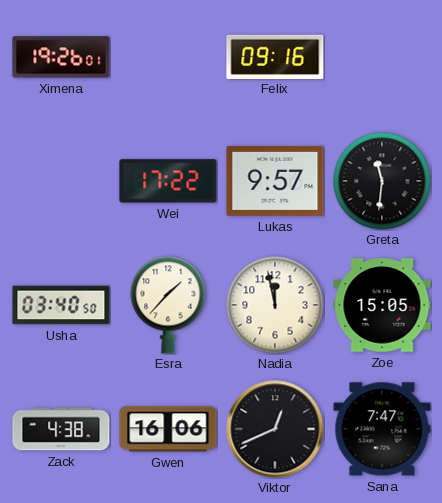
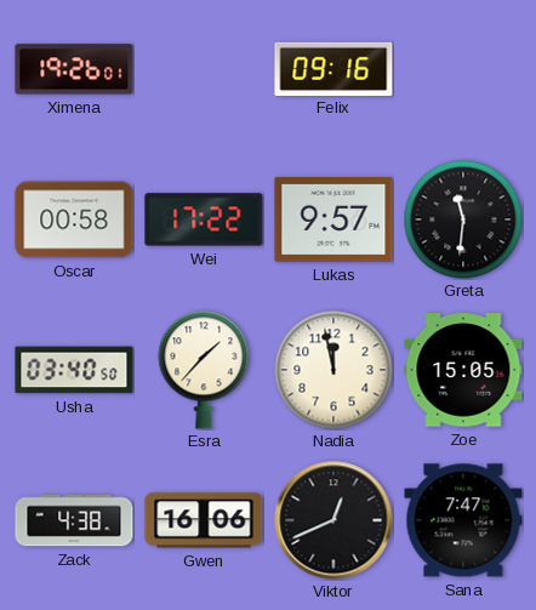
Oscar: none -> 00:58
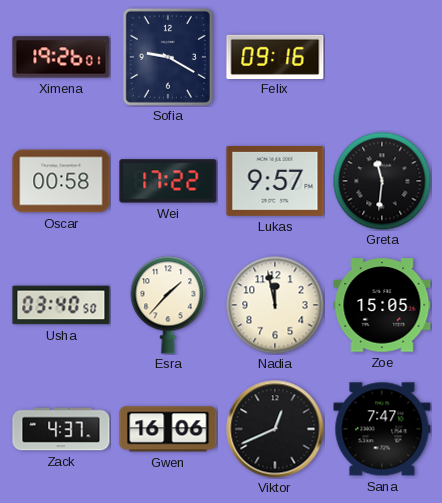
Sofia: none -> 9:20
Zack: 4:38 -> 4:37
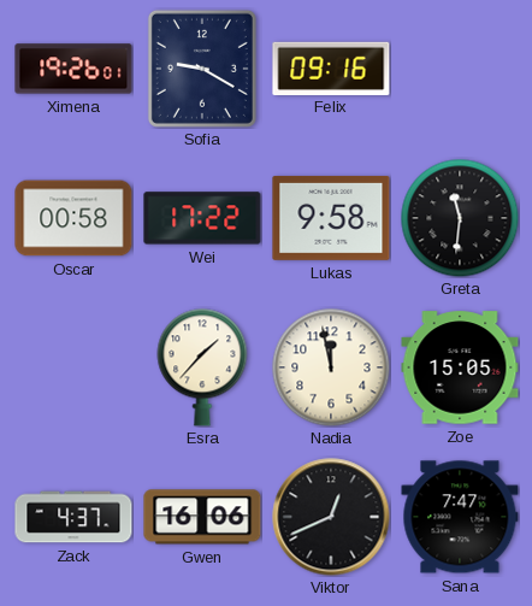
Lukas: 9:57 -> 9:58
Usha: 03:40 -> none
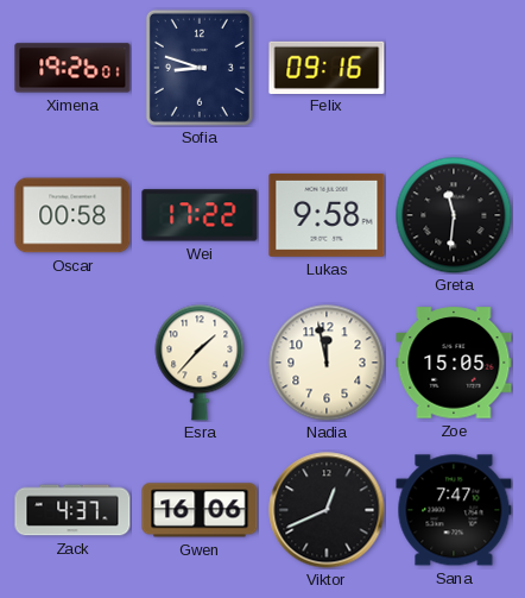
Sofia: 9:20 -> 8:48
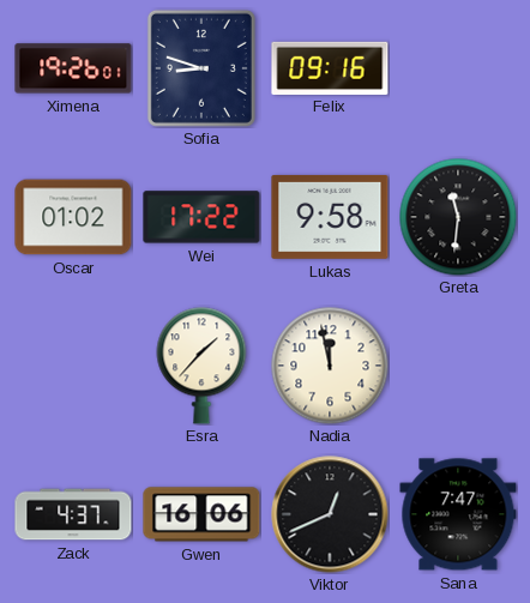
Oscar: 00:58 -> 01:02
Zoe: 15:05 -> none
